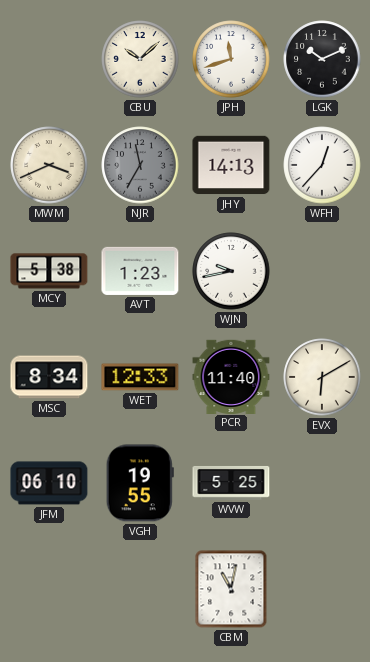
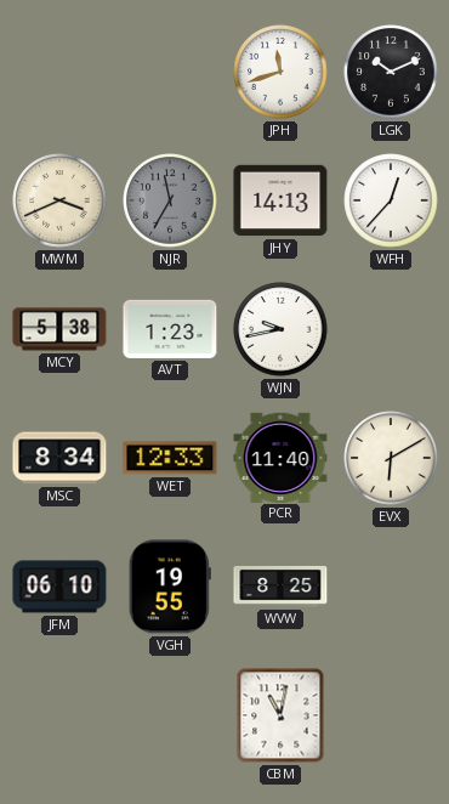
CBU: 10:08 -> none
WVW: 5:25 -> 8:25
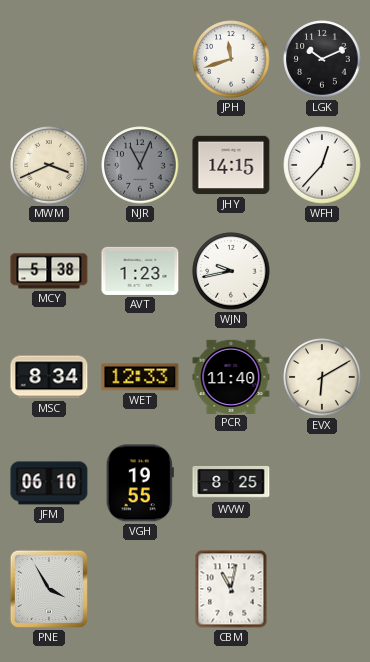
NJR: 11:35 -> 11:04
JHY: 14:13 -> 14:15
PNE: none -> 3:55
